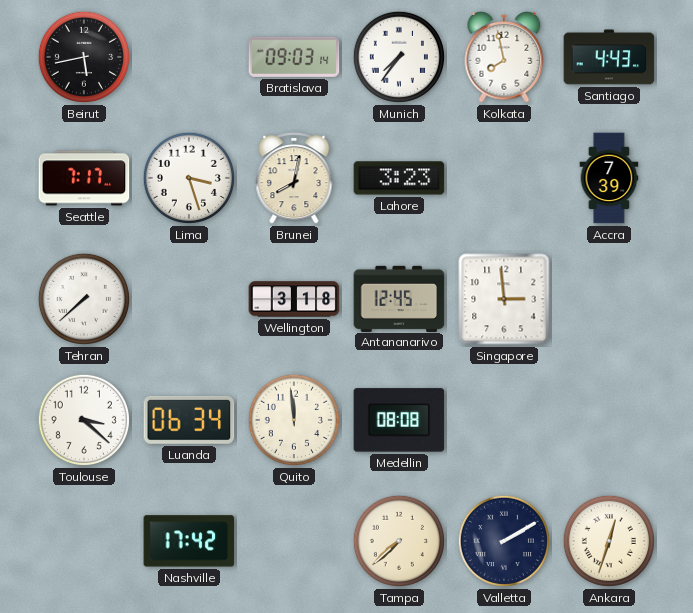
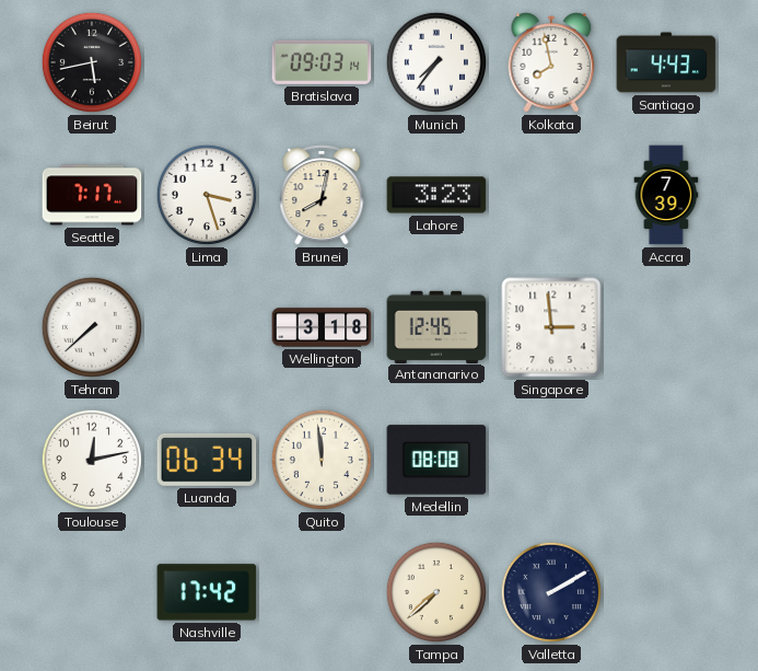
Toulouse: 3:22 -> 12:13
Ankara: 12:33 -> none
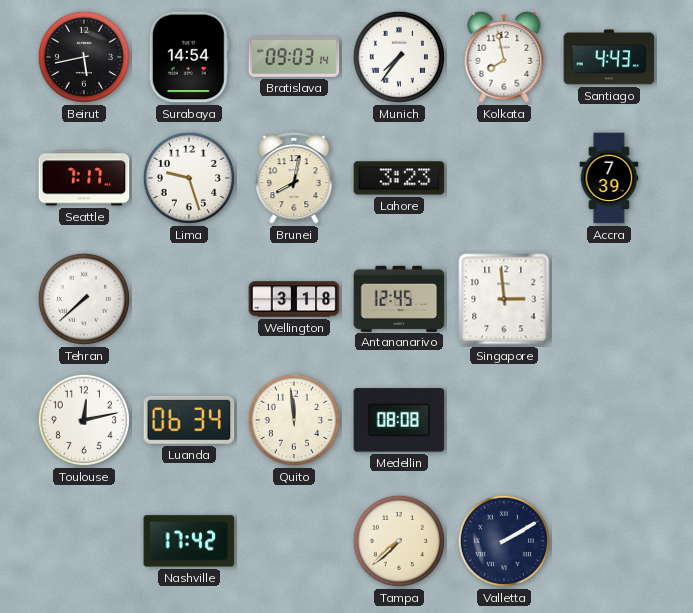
Surabaya: none -> 14:54
Lima: 3:27 -> 9:27
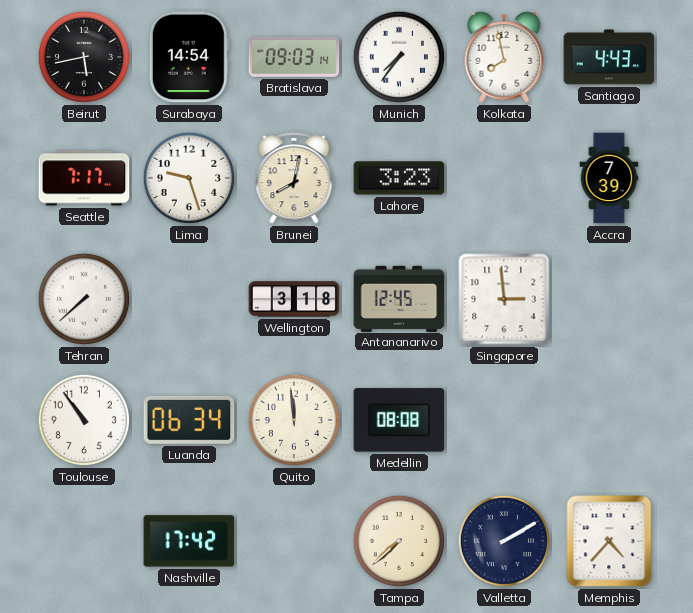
Toulouse: 12:13 -> 10:54
Memphis: none -> 4:37
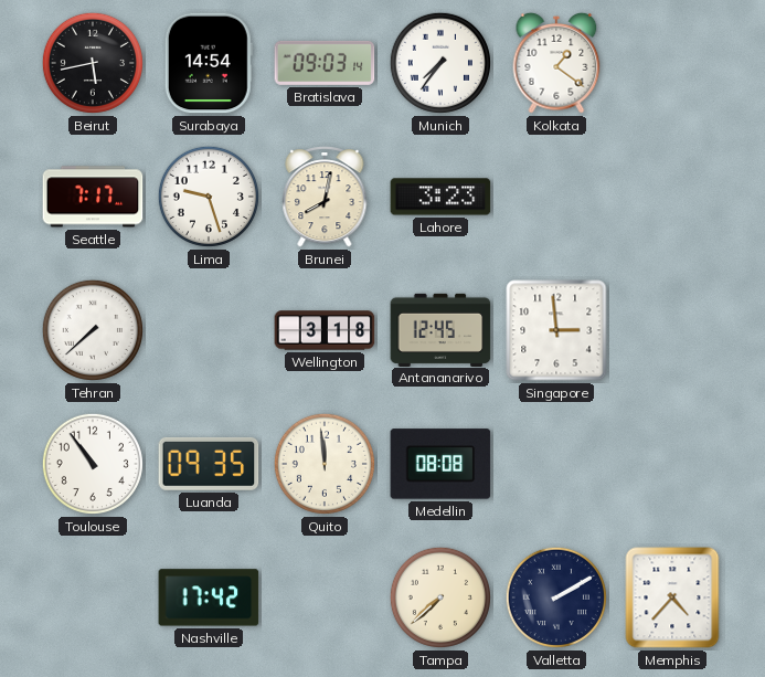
Kolkata: 7:58 -> 1:21
Santiago: 4:43 -> none
Accra: 7:39 -> none
Luanda: 06:34 -> 09:35
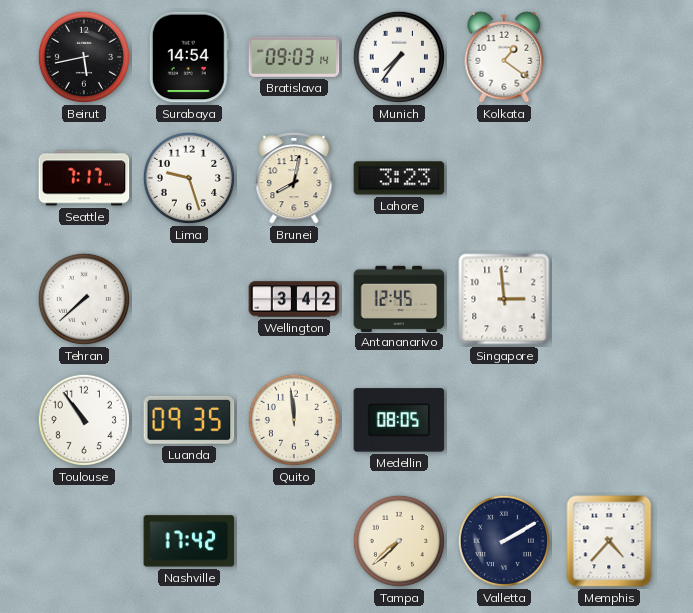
Wellington: 3:18 -> 3:42
Medellin: 08:08 -> 08:05
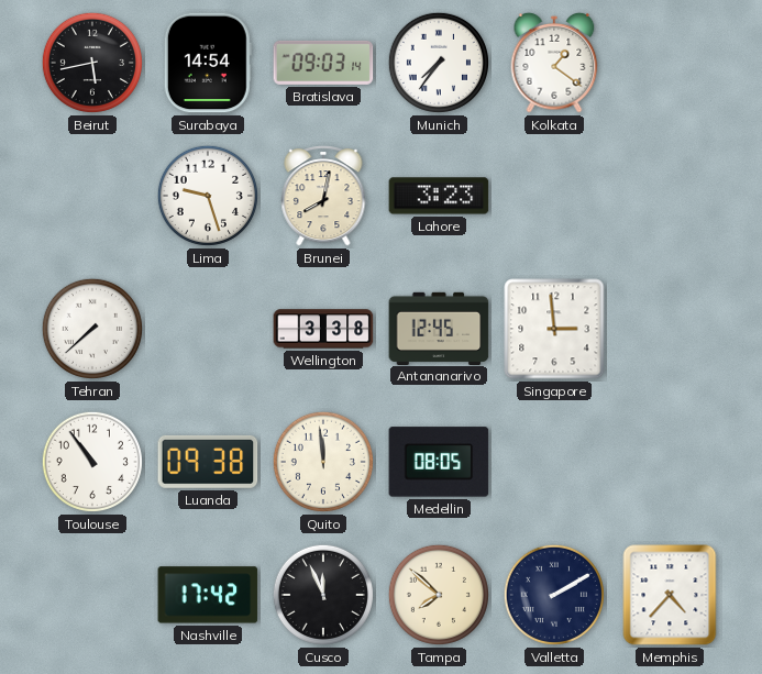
Seattle: 7:17 -> none
Wellington: 3:42 -> 3:38
Luanda: 09:35 -> 09:38
Cusco: none -> 11:56
Tampa: 7:38 -> 7:52
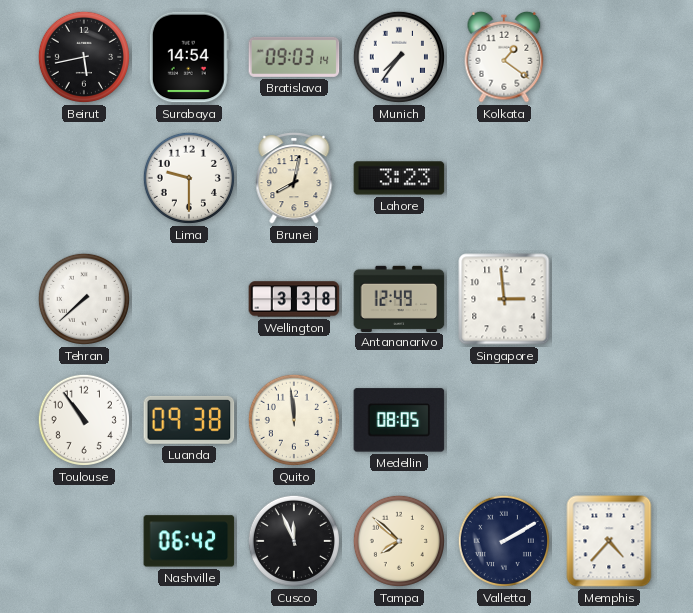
Lima: 9:27 -> 9:30
Antananarivo: 12:45 -> 12:49
Nashville: 17:42 -> 06:42
